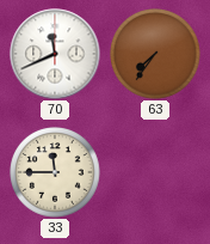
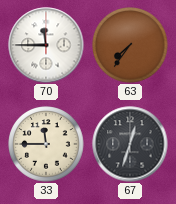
70: 11:41 -> 11:45
67: none -> 12:33
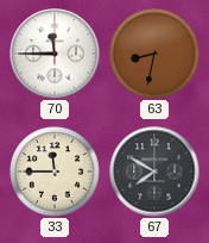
63: 7:36 -> 8:32
67: 12:33 -> 7:50
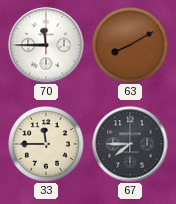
63: 8:32 -> 8:10
67: 7:50 -> 7:45
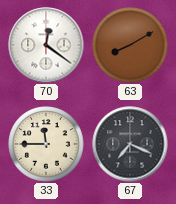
70: 11:45 -> 12:21
67: 7:45 -> 7:19
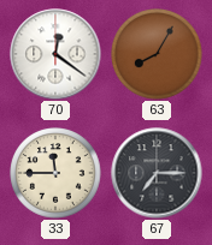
63: 8:10 -> 8:05
67: 7:19 -> 7:15
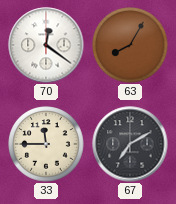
67: 7:15 -> 7:10
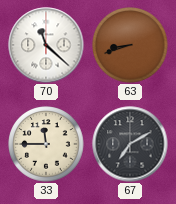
70: 12:21 -> 11:22
63: 8:05 -> 8:42
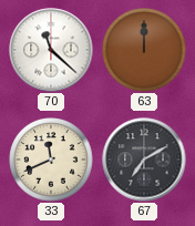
63: 8:42 -> 12:00
33: 11:45 -> 11:41
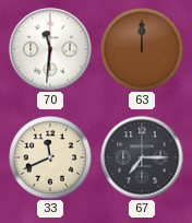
70: 11:22 -> 11:31
67: 7:10 -> 7:15
